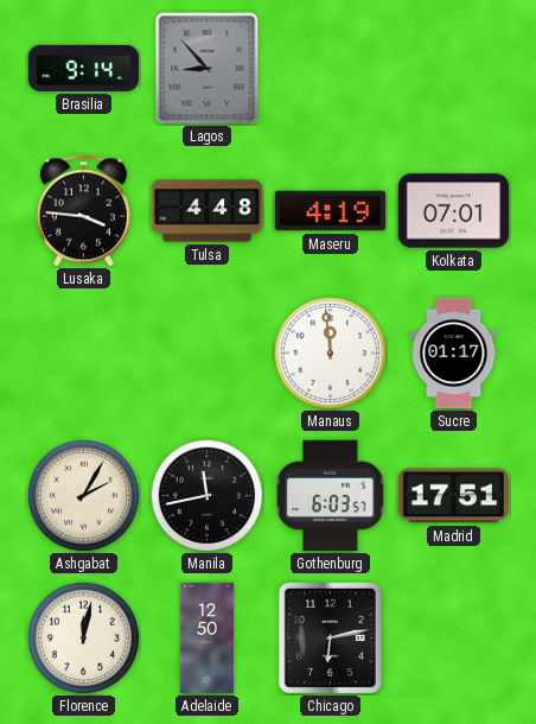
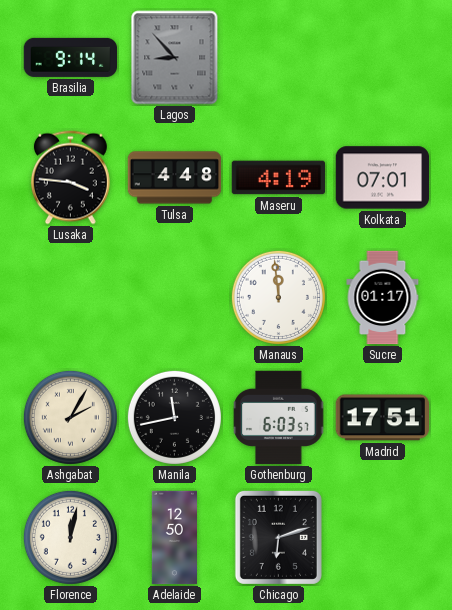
Chicago: 6:13 -> 6:12
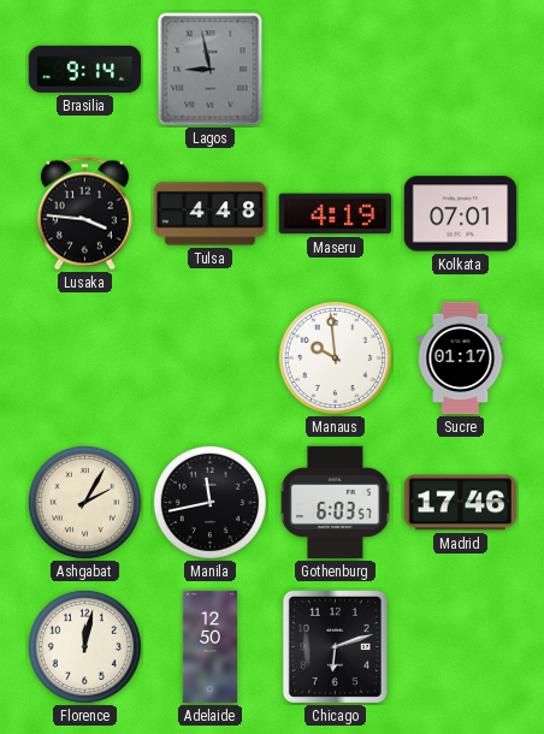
Lagos: 8:53 -> 8:58
Manaus: 11:59 -> 9:59
Madrid: 17:51 -> 17:46
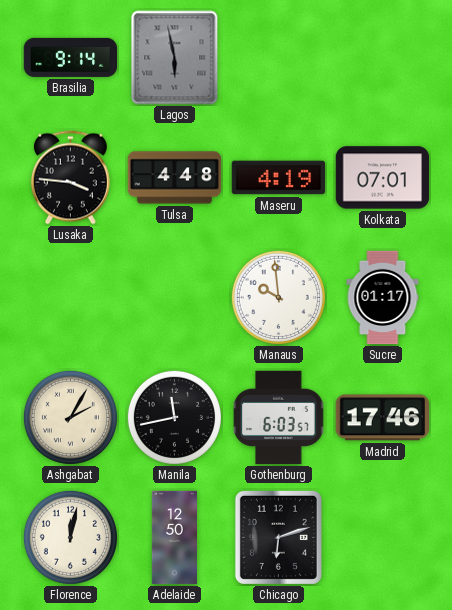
Lagos: 8:58 -> 5:58
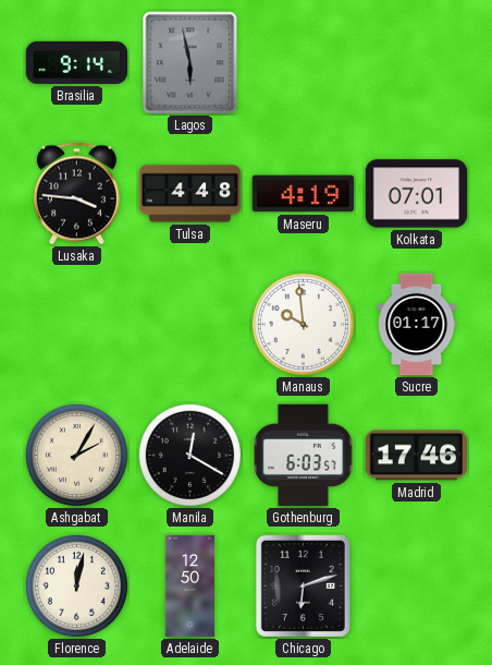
Manila: 11:43 -> 12:20
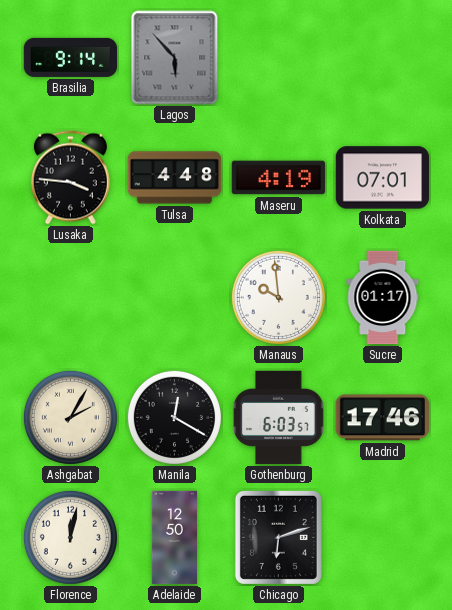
Lagos: 5:58 -> 5:53
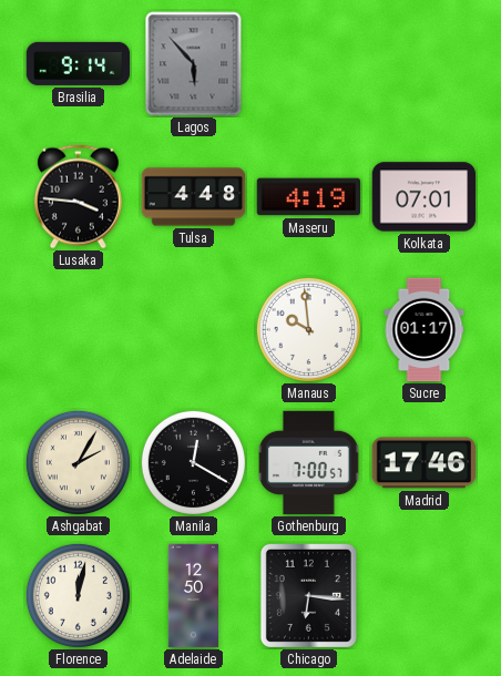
Gothenburg: 6:03 -> 7:00
Chicago: 6:12 -> 6:16
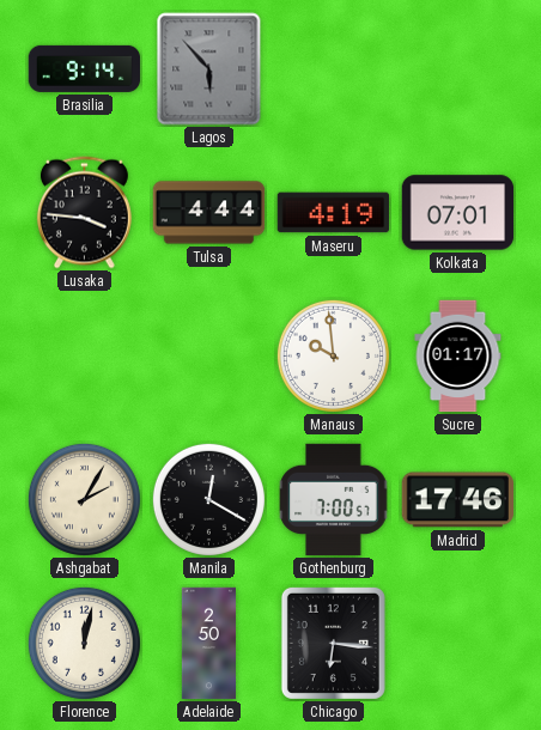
Tulsa: 4:48 -> 4:44
Adelaide: 12:50 -> 2:50
